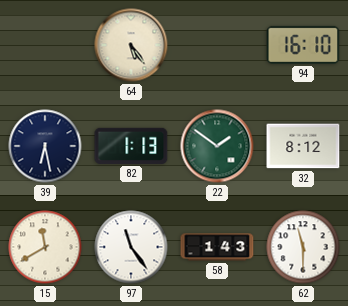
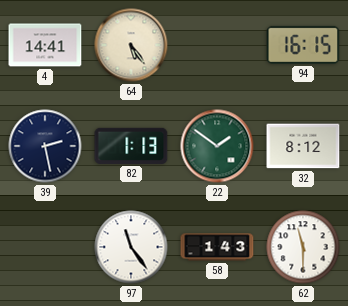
4: none -> 14:41
94: 16:10 -> 16:15
39: 6:28 -> 2:28
15: 11:40 -> none
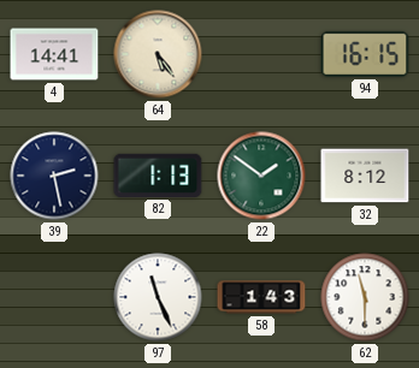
97: 11:24 -> 11:26
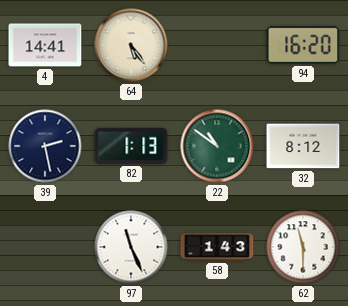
94: 16:15 -> 16:20
22: 1:51 -> 10:51
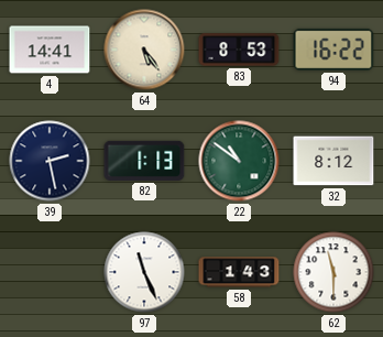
83: none -> 8:53
94: 16:20 -> 16:22
